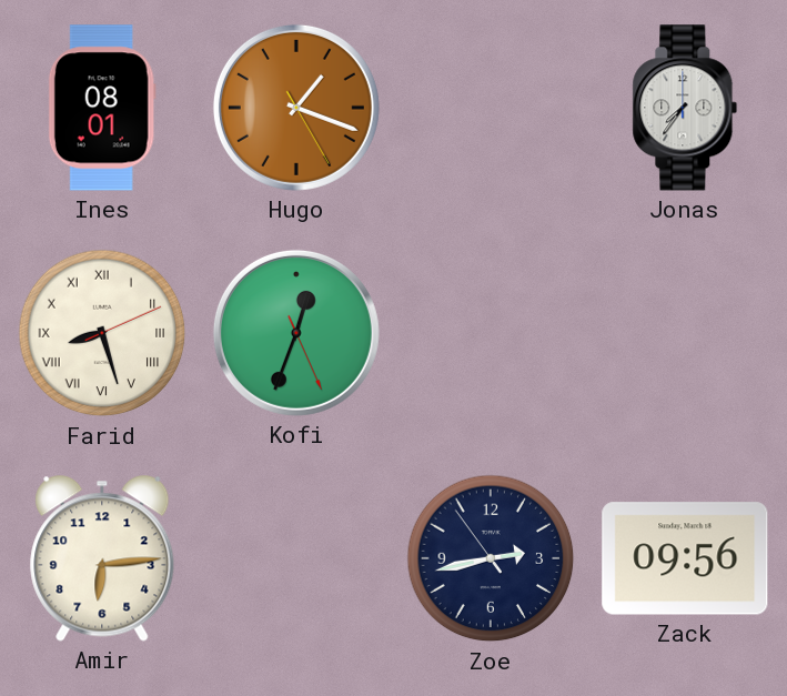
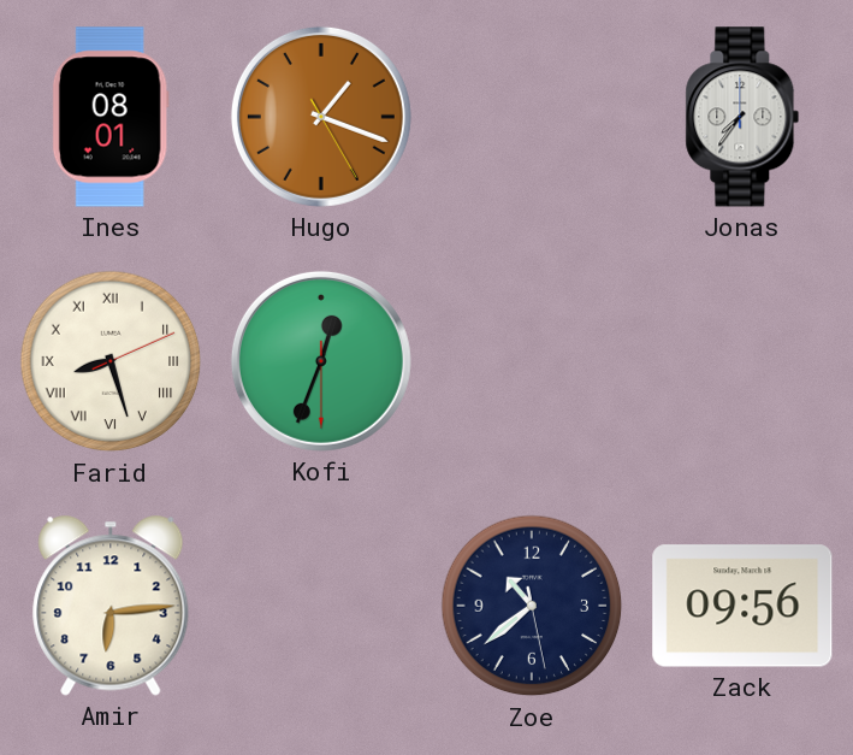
Kofi: 12:33:26 -> 12:33:30
Zoe: 2:42 -> 10:38
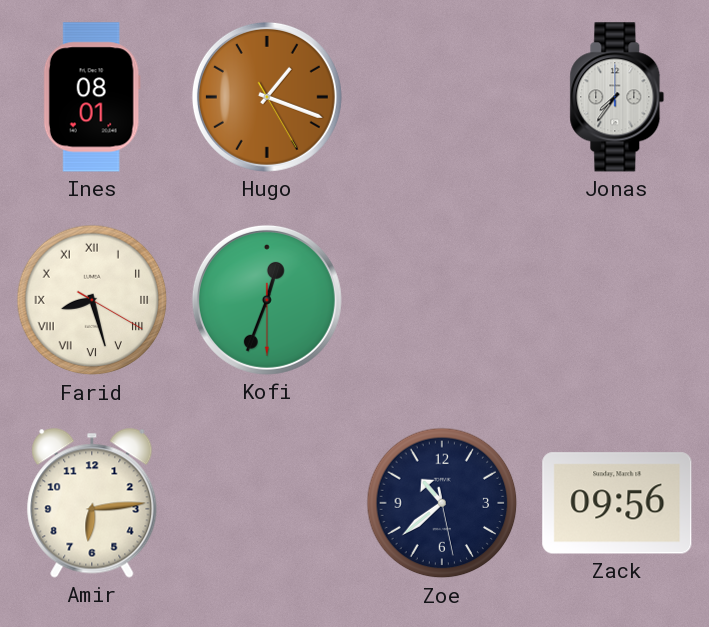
Farid: 8:27:11 -> 8:27:20
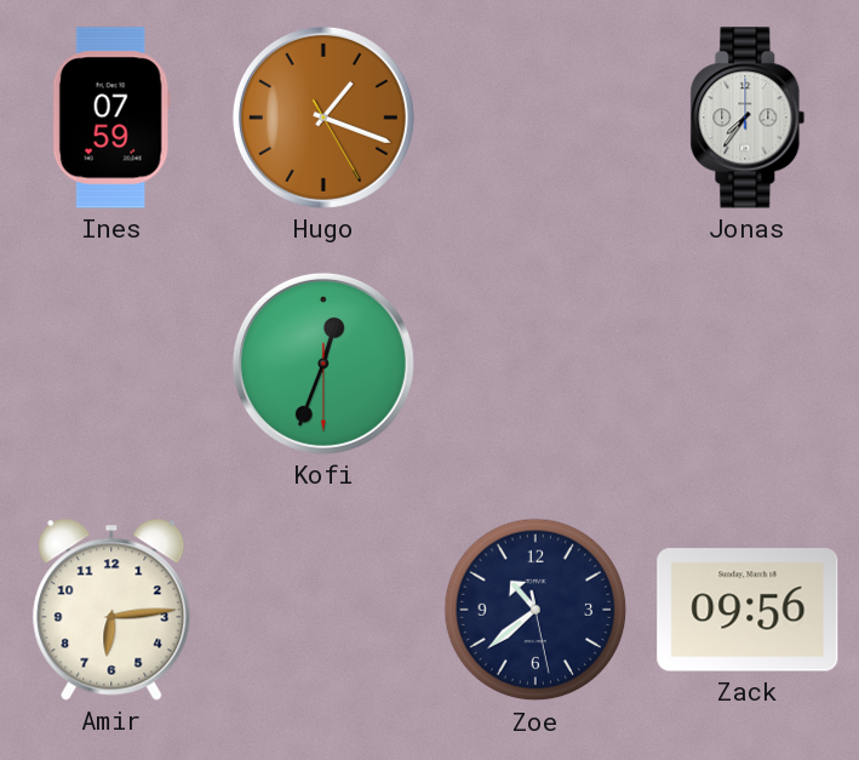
Ines: 08:01 -> 07:59
Farid: 8:27 -> none
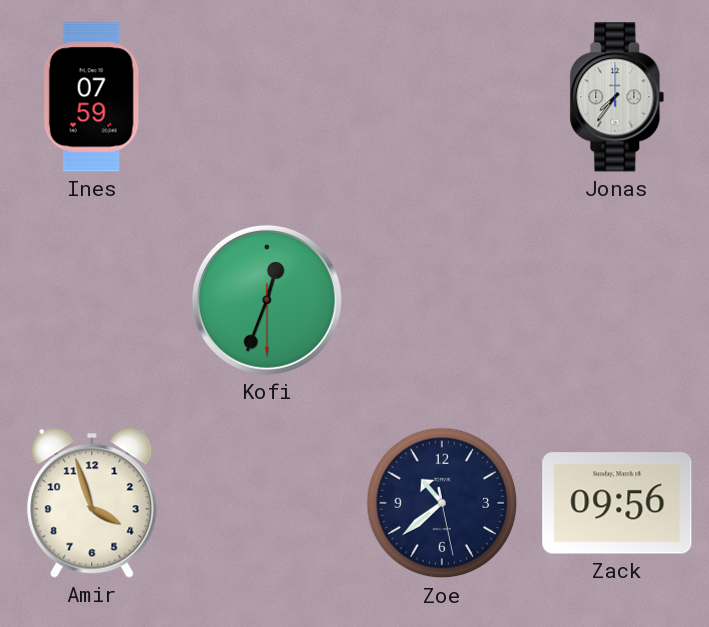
Hugo: 1:18 -> none
Amir: 6:14 -> 3:57
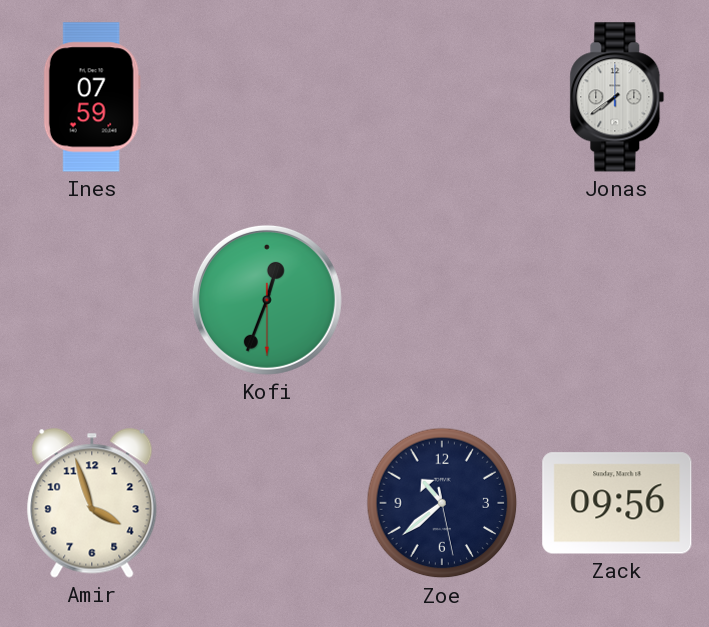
Jonas: 7:36 -> 7:39
